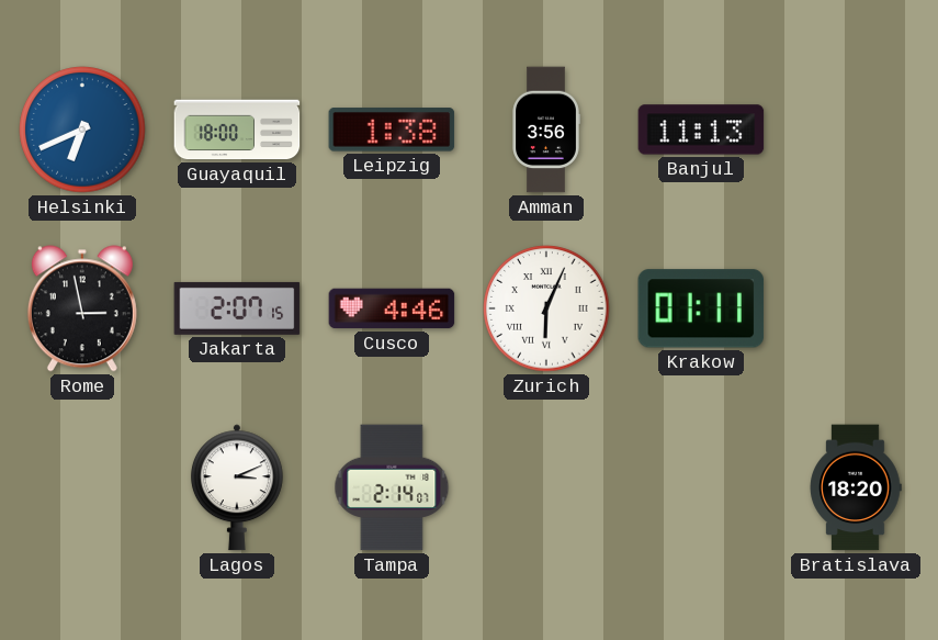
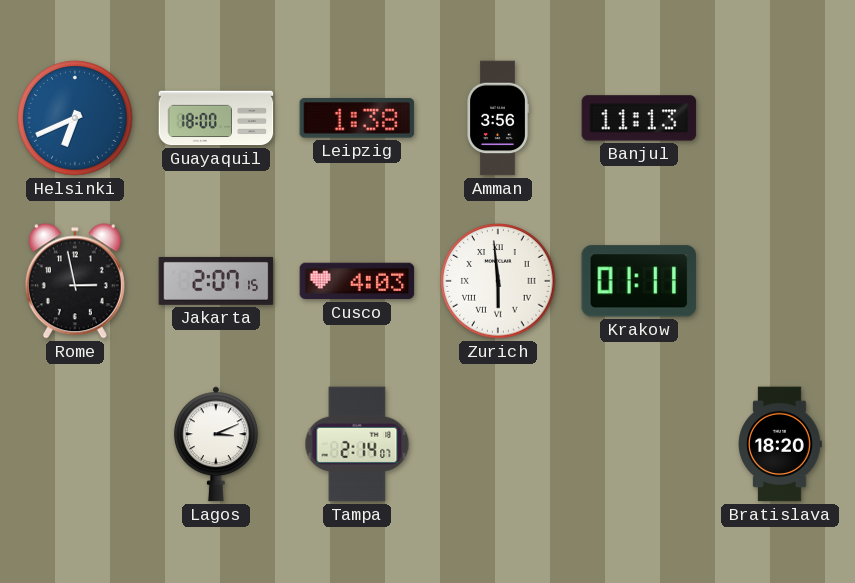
Cusco: 4:46 -> 4:03
Zurich: 6:04 -> 5:59
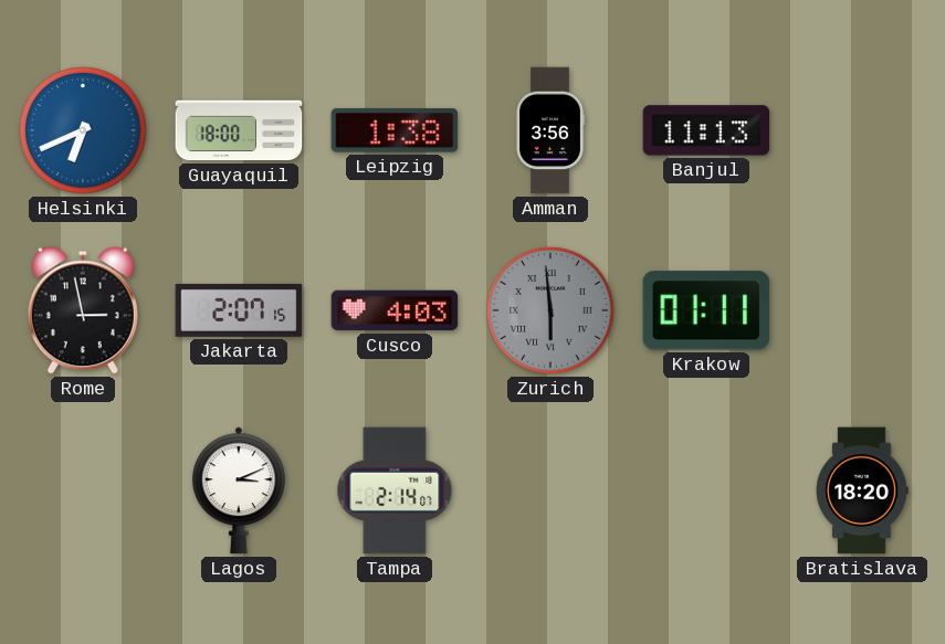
Zurich dial: white -> grey
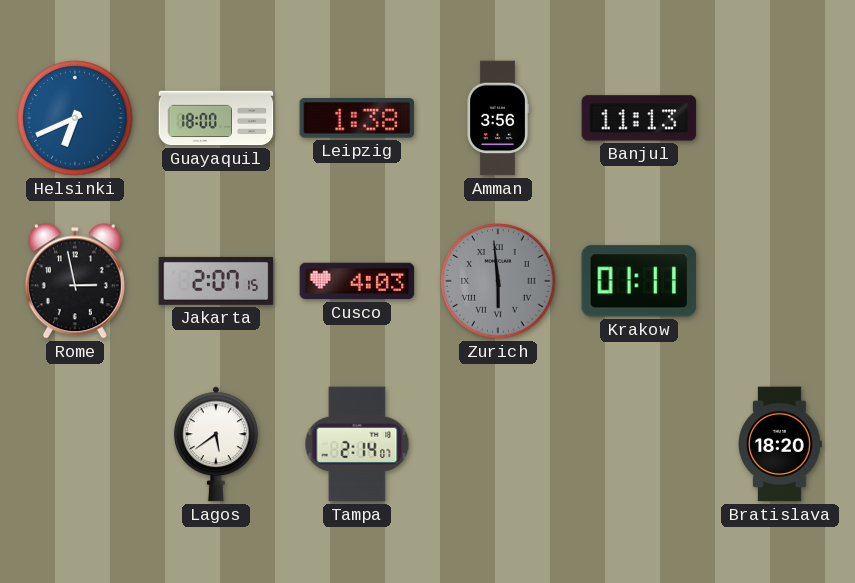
Lagos: 3:11 -> 5:39
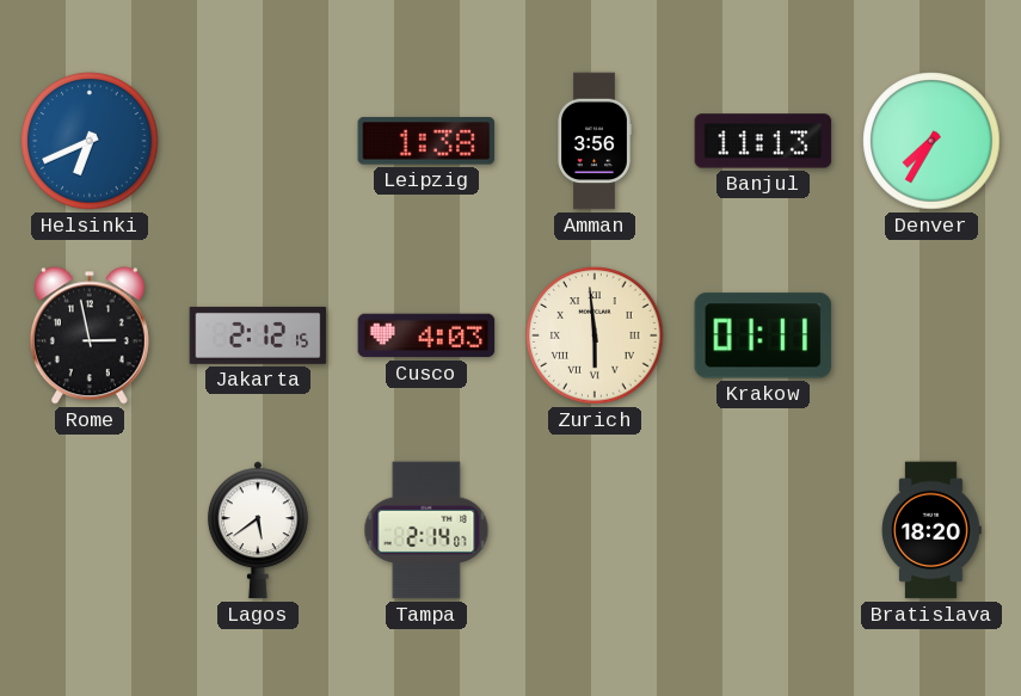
Guayaquil: 18:00 -> none
Denver: none -> 7:35
Jakarta: 2:07 -> 2:12
Zurich dial: grey -> cream
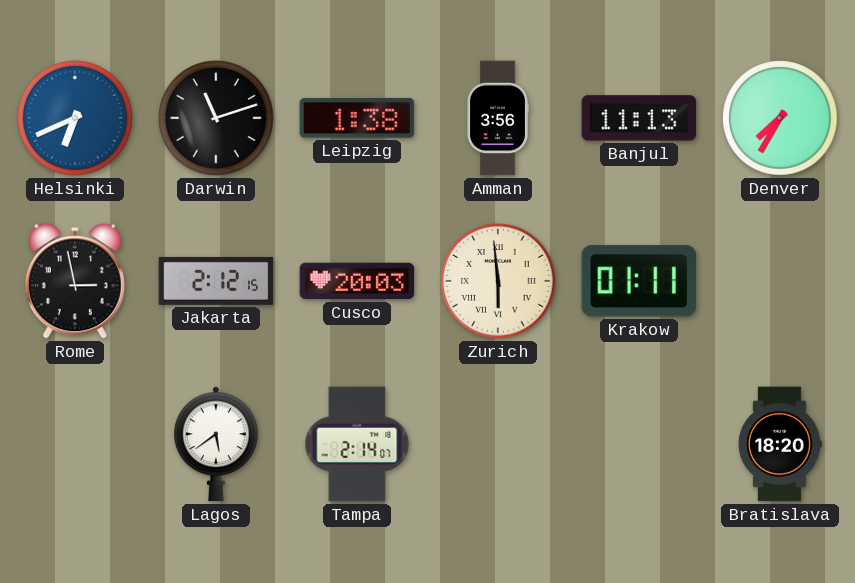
Darwin: none -> 11:12
Cusco: 4:03 -> 20:03
